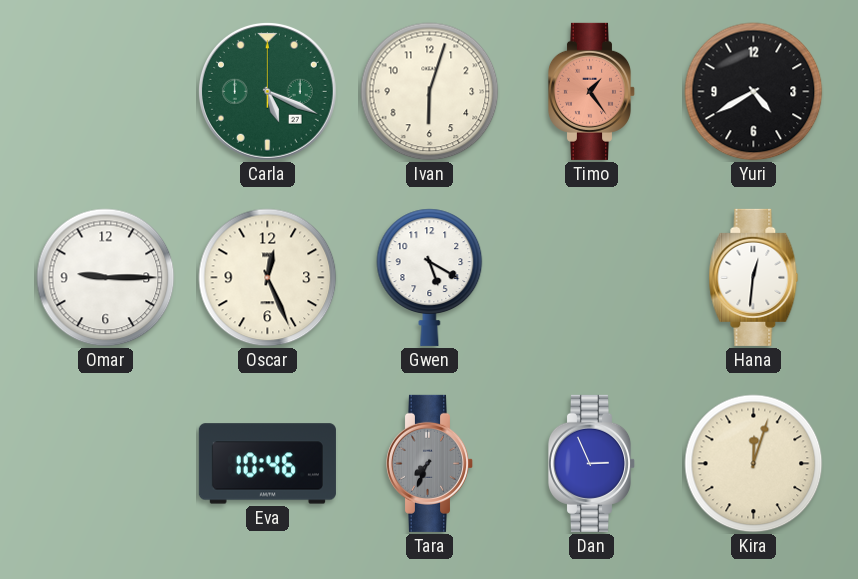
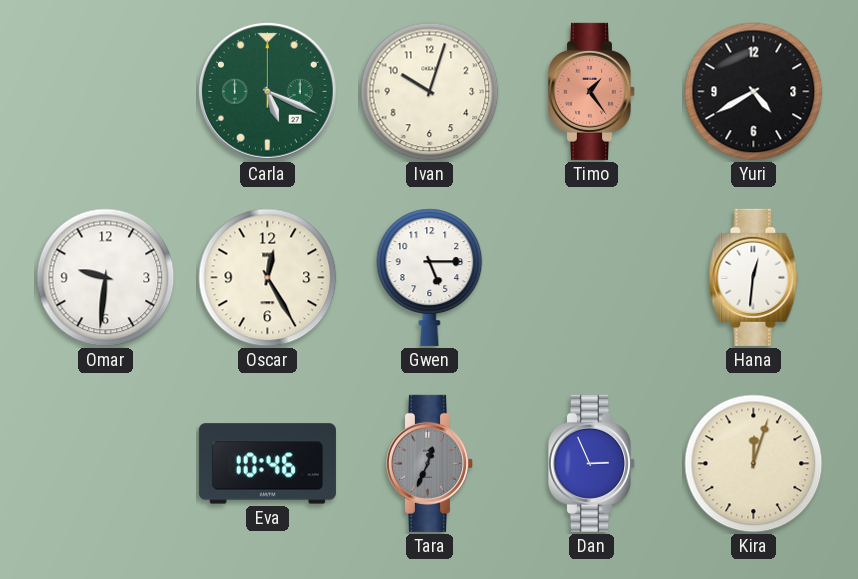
Ivan: 6:03 -> 10:03
Omar: 9:15 -> 9:31
Oscar: 12:26 -> 12:25
Gwen: 5:20 -> 5:15
Tara: 7:34 -> 12:34
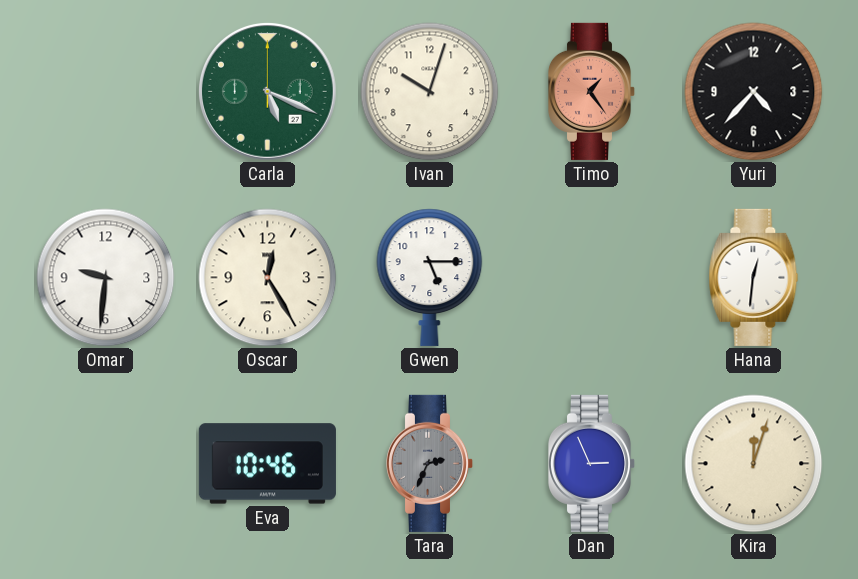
Yuri: 4:40 -> 4:37
Tara: 12:34 -> 2:34
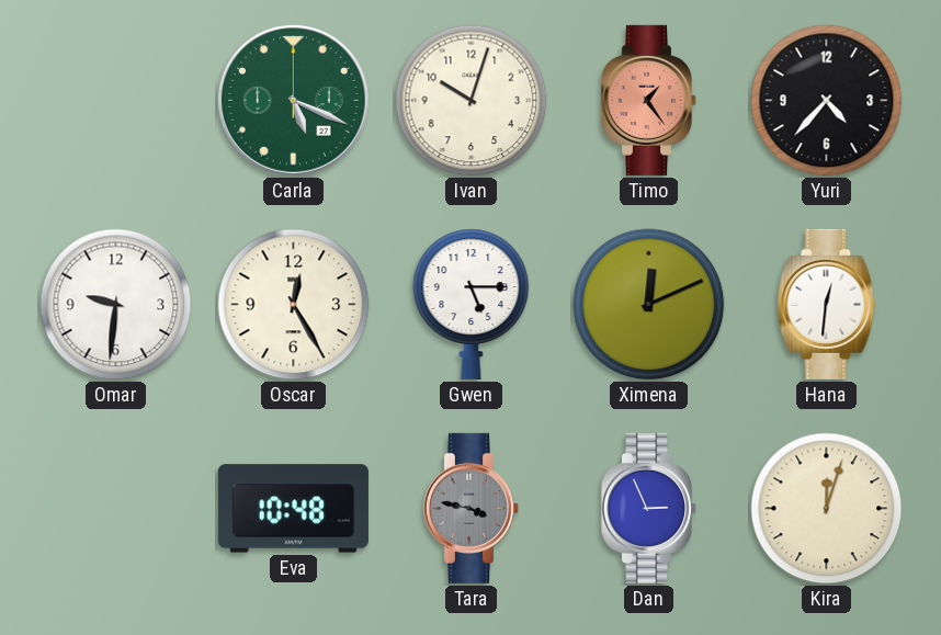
Ximena: none -> 12:11
Eva: 10:46 -> 10:48
Tara: 2:34 -> 3:47
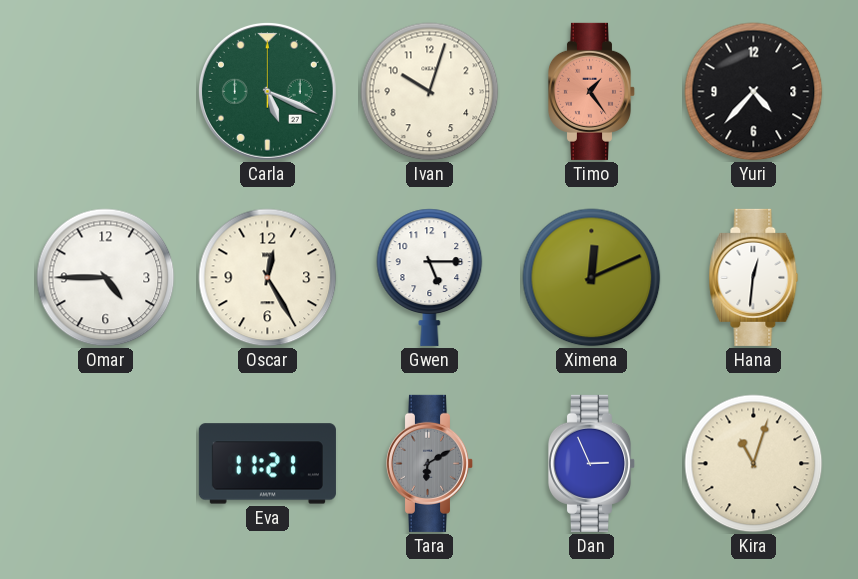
Omar: 9:31 -> 4:45
Eva: 10:48 -> 11:21
Tara: 3:47 -> 6:10
Kira: 12:03 -> 11:03
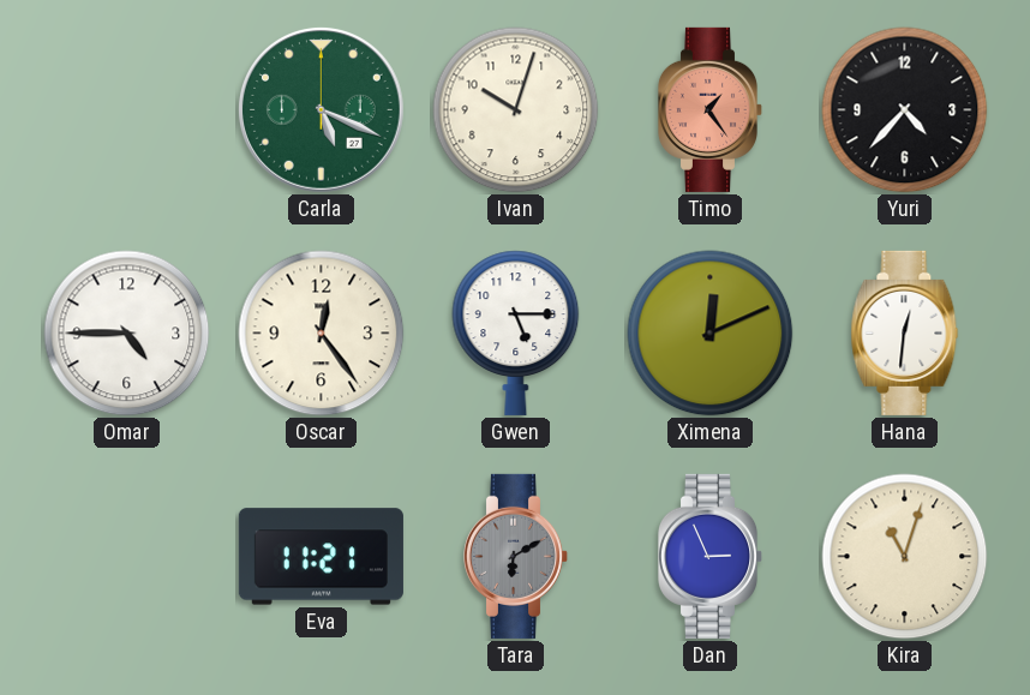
Oscar: 12:25 -> 12:24
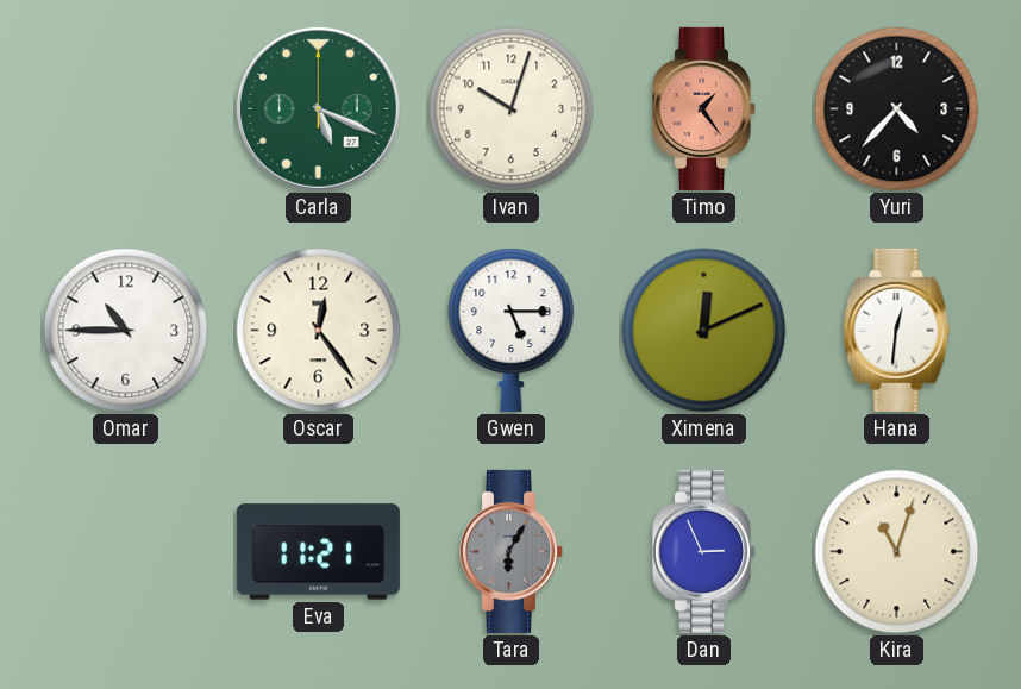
Omar: 4:45 -> 10:45
Tara: 6:10 -> 6:05
